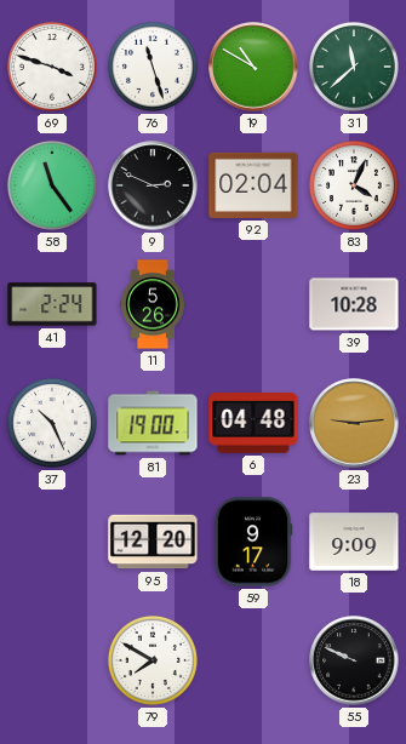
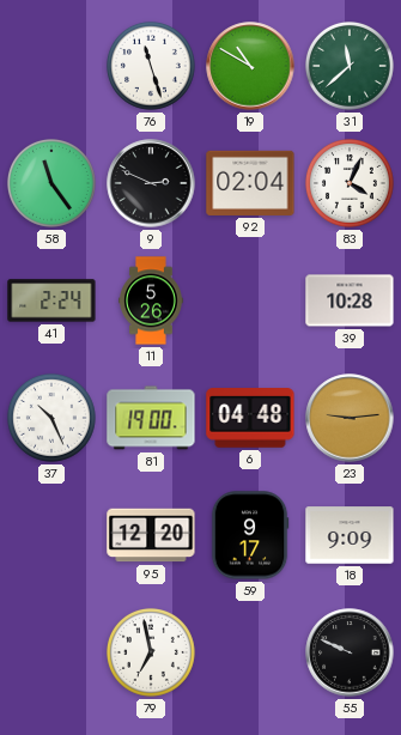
69: 3:48 -> none
79: 7:50 -> 6:58
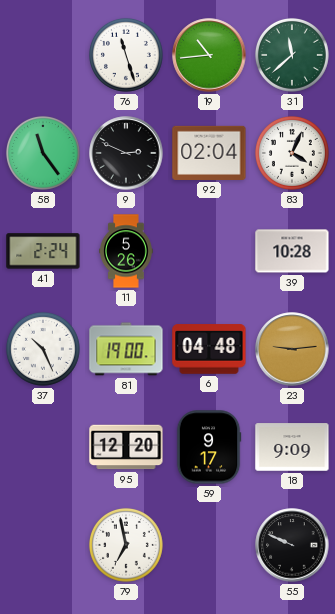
19: 10:50 -> 10:44
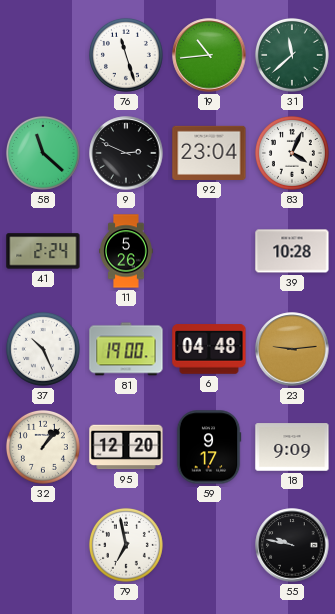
58: 11:24 -> 11:22
92: 02:04 -> 23:04
32: none -> 1:07
55: 9:49 -> 9:47
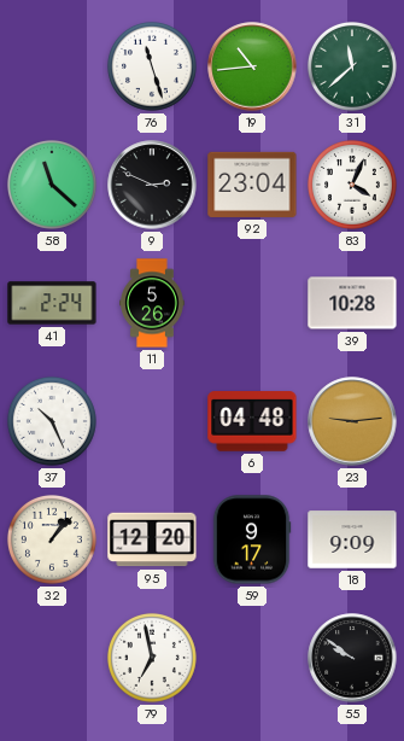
81: 19:00 -> none
55: 9:47 -> 9:51
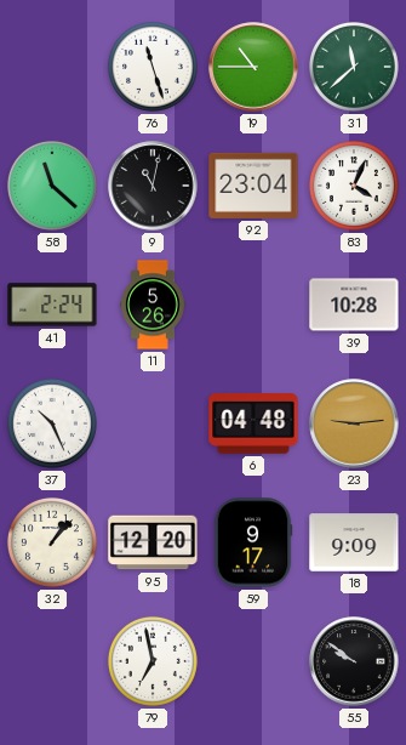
19: 10:44 -> 10:45
9: 2:49 -> 11:02
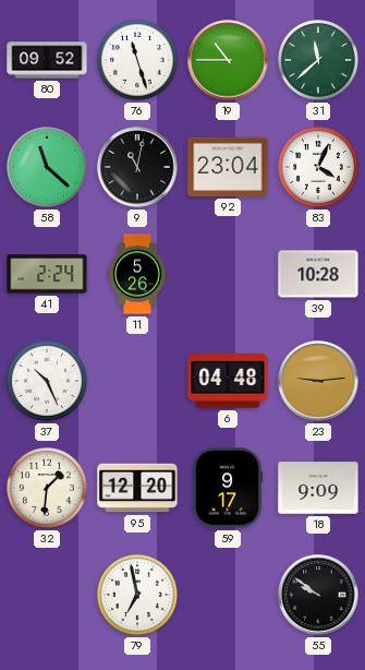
80: none -> 09:52
32: 1:07 -> 1:31
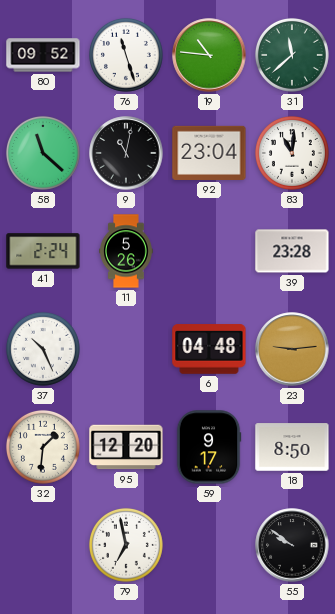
19: 10:45 -> 10:46
83: 4:04 -> 11:01
39: 10:28 -> 23:28
18: 9:09 -> 8:50
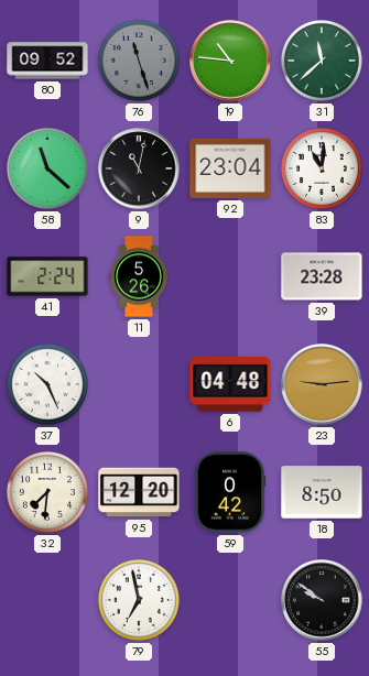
76 dial: white -> grey
32: 1:31 -> 7:31
59: 9:17 -> 0:42
